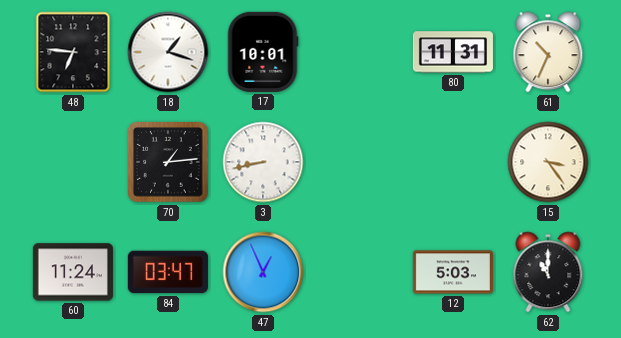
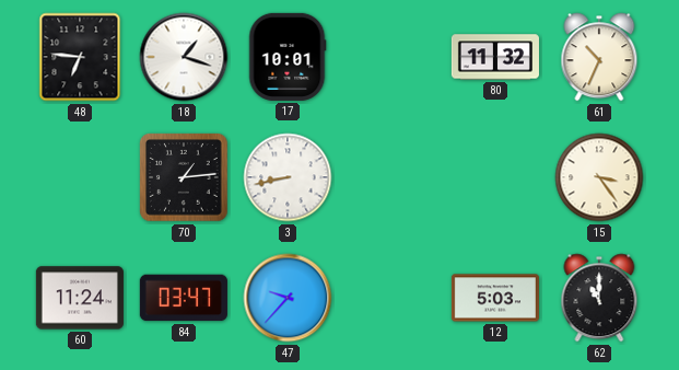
80: 11:31 -> 11:32
47: 12:56 -> 9:37
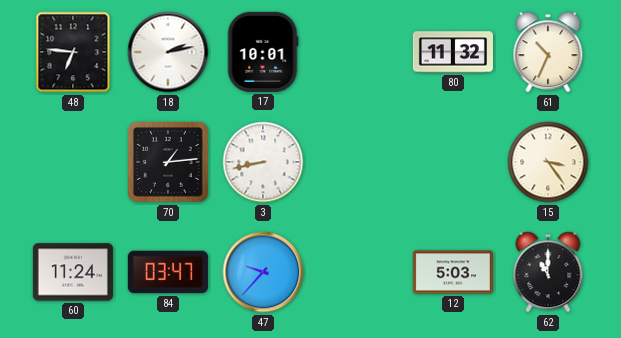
18: 1:18 -> 2:13
